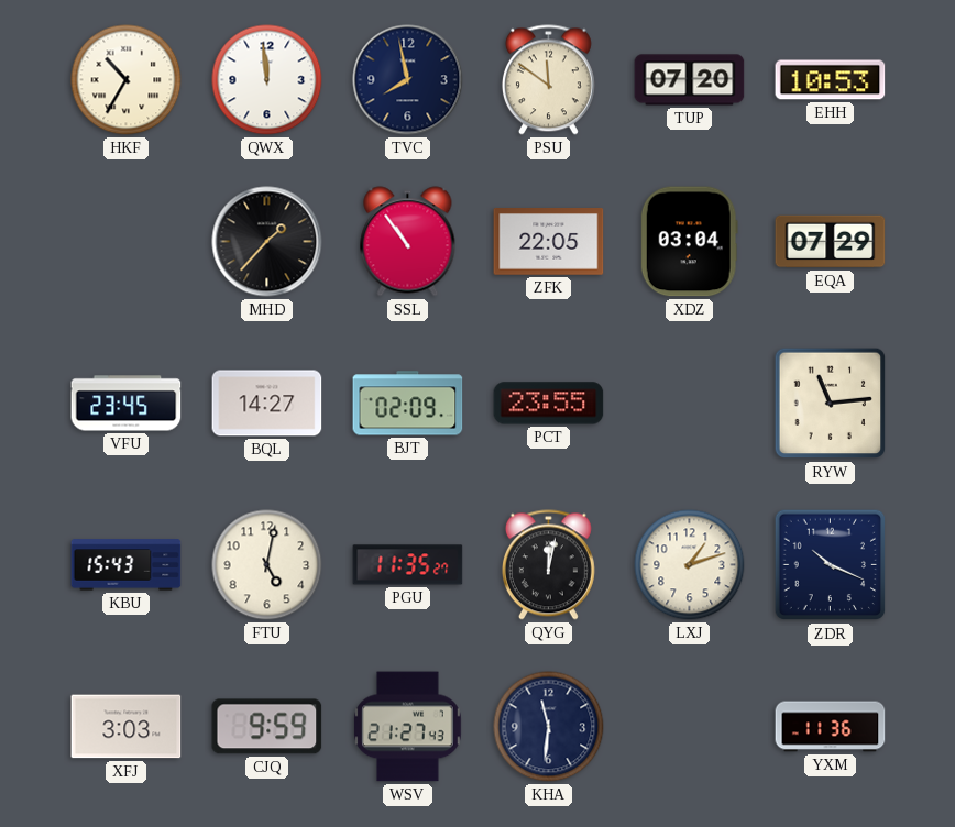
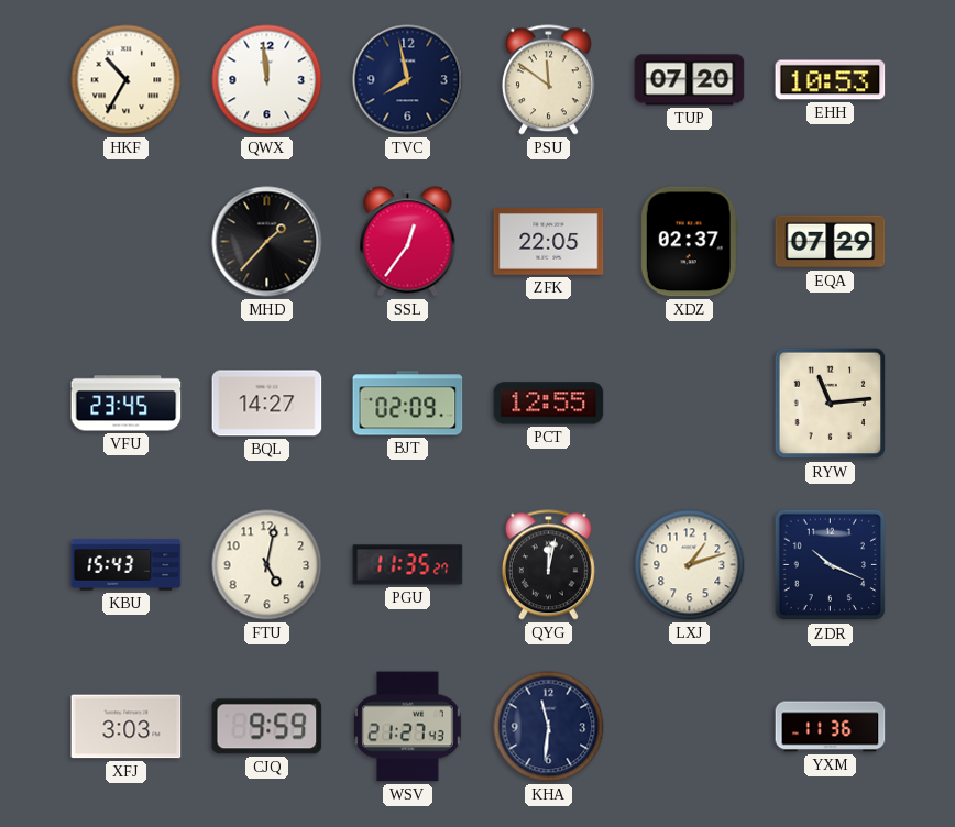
SSL: 10:54 -> 12:36
XDZ: 03:04 -> 02:37
PCT: 23:55 -> 12:55
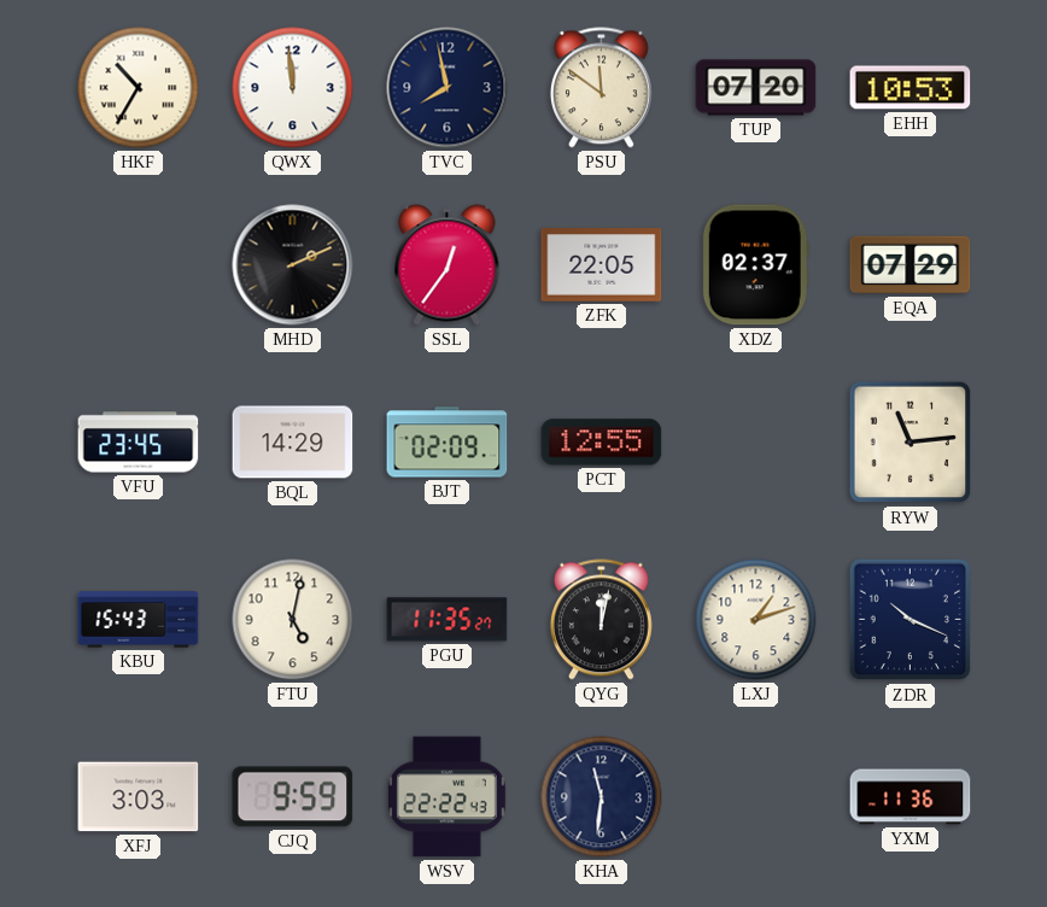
MHD: 1:37 -> 2:11
BQL: 14:27 -> 14:29
WSV: 21:27 -> 22:22
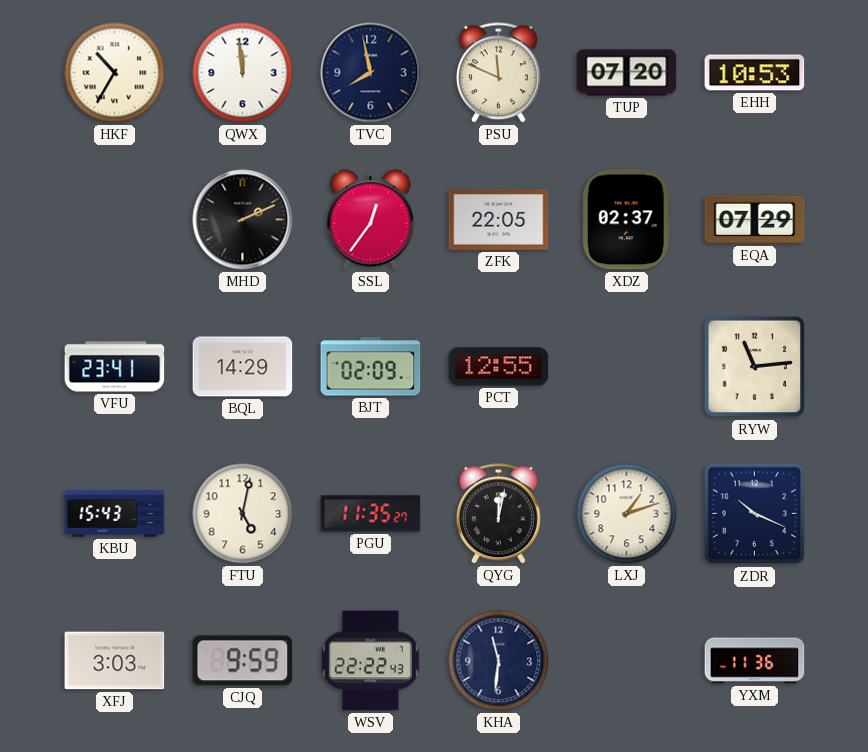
PSU: 11:51 -> 11:49
VFU: 23:45 -> 23:41
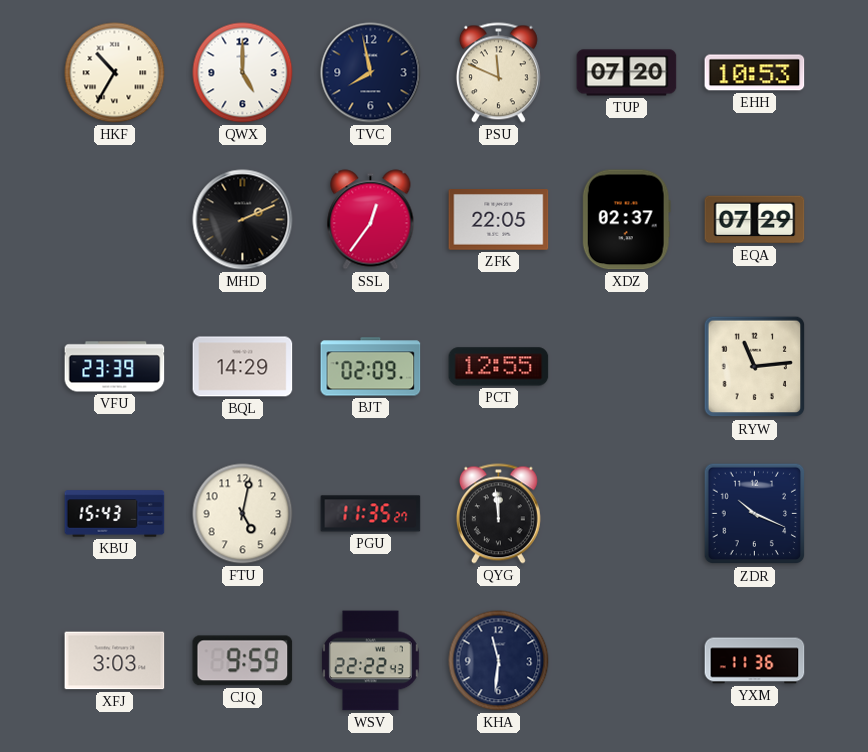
QWX: 11:59 -> 5:00
VFU: 23:41 -> 23:39
QYG: 12:02 -> 11:59
LXJ: 1:12 -> none
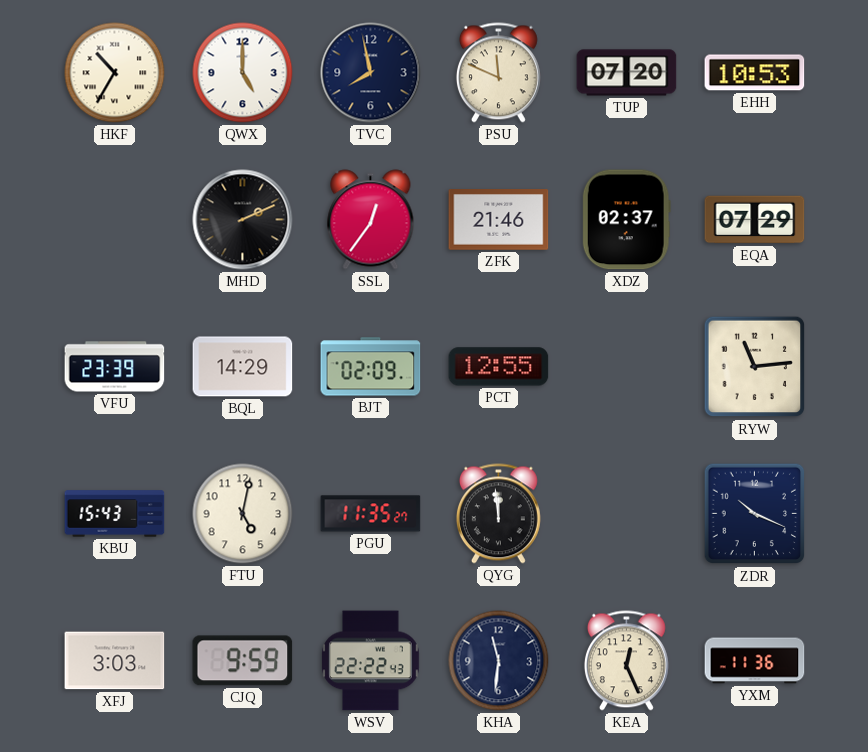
ZFK: 22:05 -> 21:46
KEA: none -> 12:26
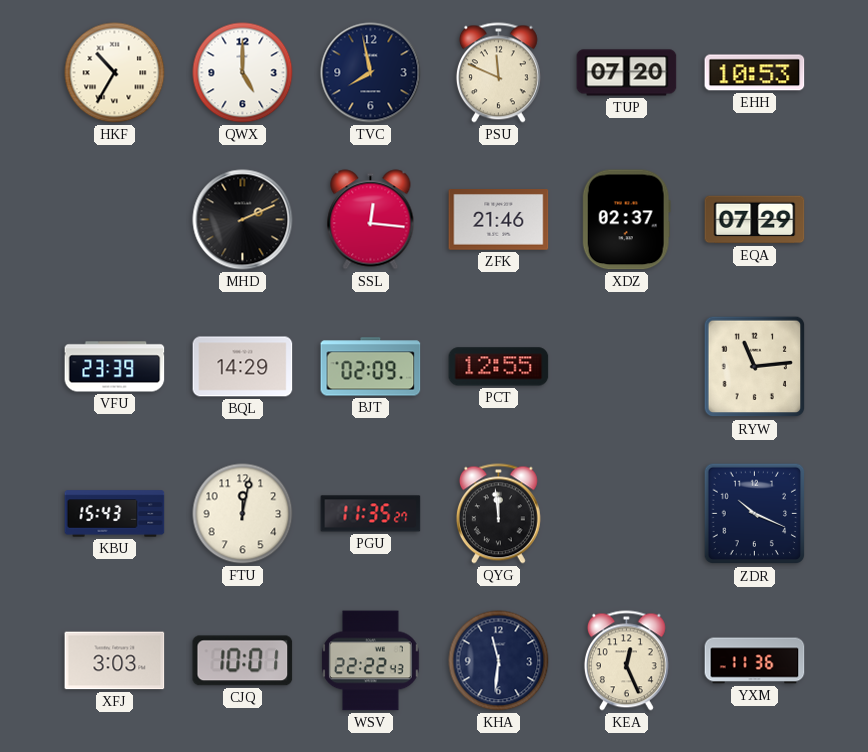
SSL: 12:36 -> 12:16
FTU: 5:02 -> 12:02
CJQ: 9:59 -> 10:01
